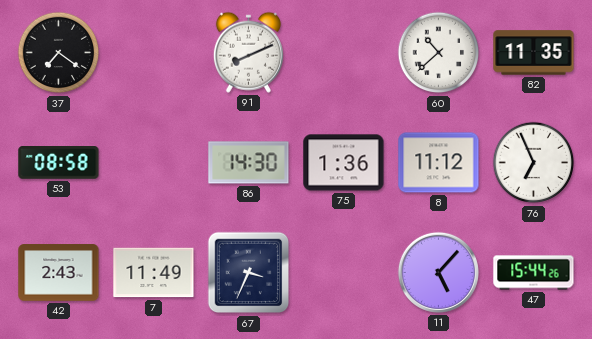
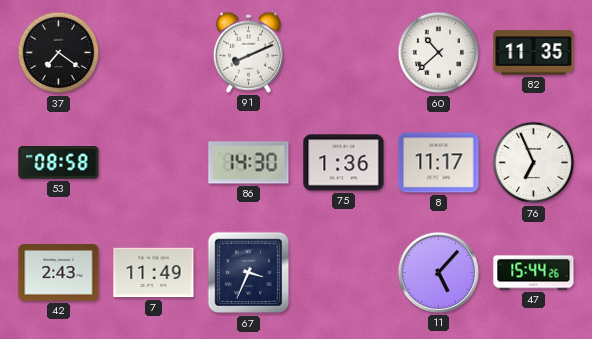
8: 11:12 -> 11:17
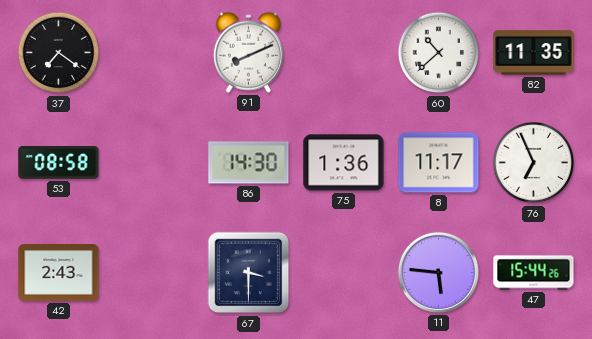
7: 11:49 -> none
67: 3:34 -> 3:30
11: 5:07 -> 5:46
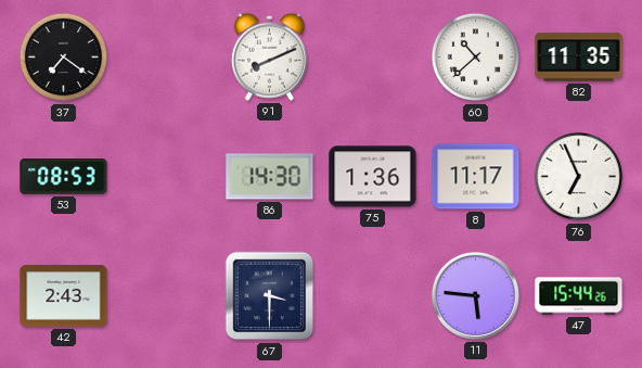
53: 08:58 -> 08:53
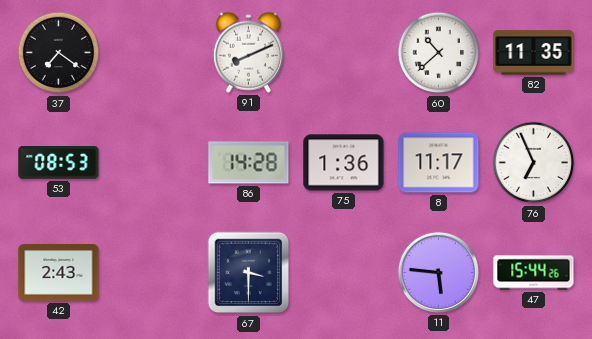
86: 14:30 -> 14:28
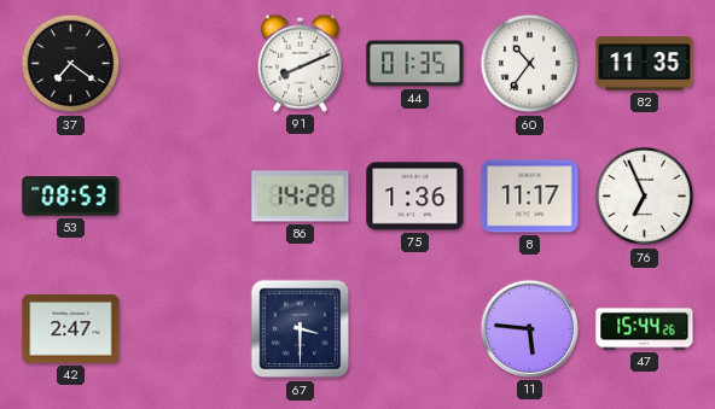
44: none -> 01:35
60: 10:38 -> 10:36
42: 2:43 -> 2:47
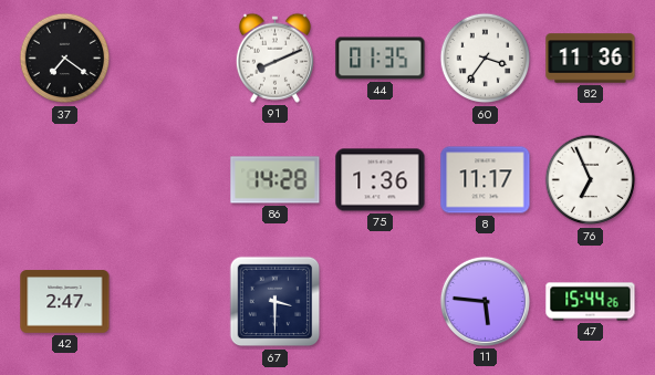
60: 10:36 -> 3:36
82: 11:35 -> 11:36
53: 08:53 -> none
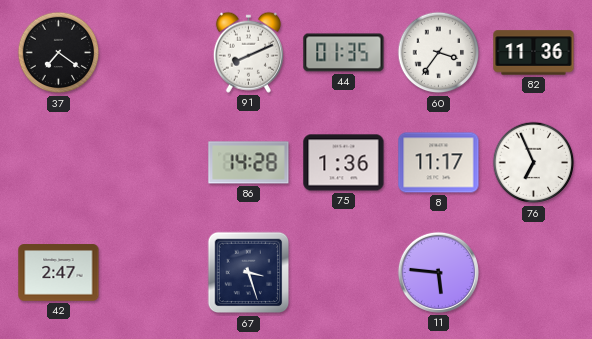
67: 3:30 -> 3:27
47: 15:44 -> none
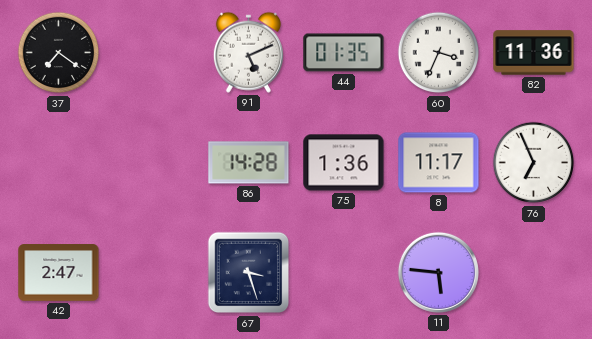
91: 8:11 -> 5:11
60: 3:36 -> 3:34
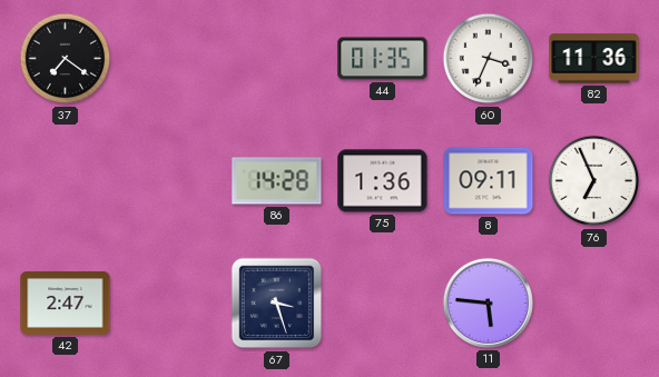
91: 5:11 -> none
8: 11:17 -> 09:11
